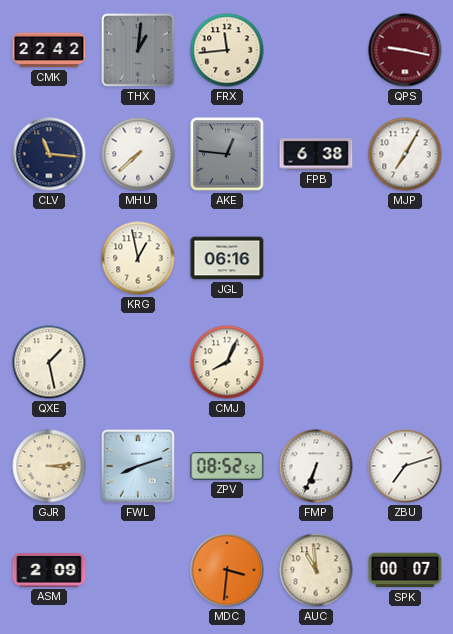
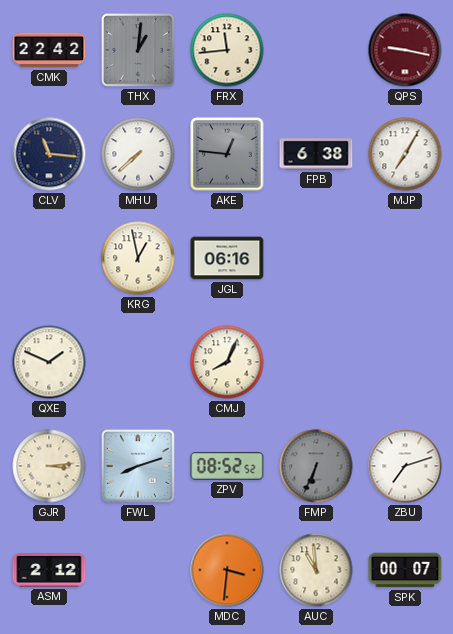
QXE: 1:28 -> 1:49
FMP dial: white -> grey
ASM: 2:09 -> 2:12
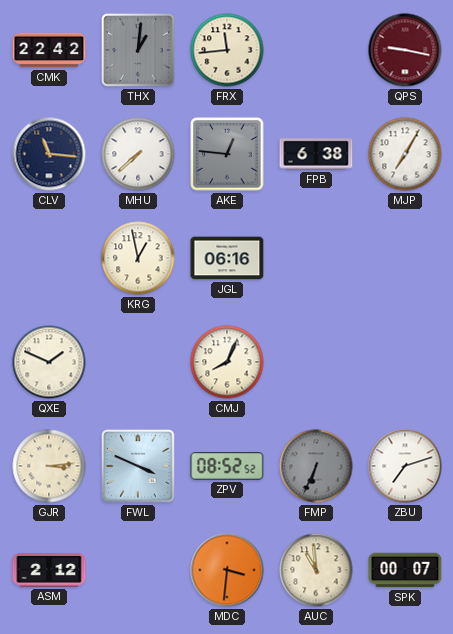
FWL: 8:12 -> 3:49
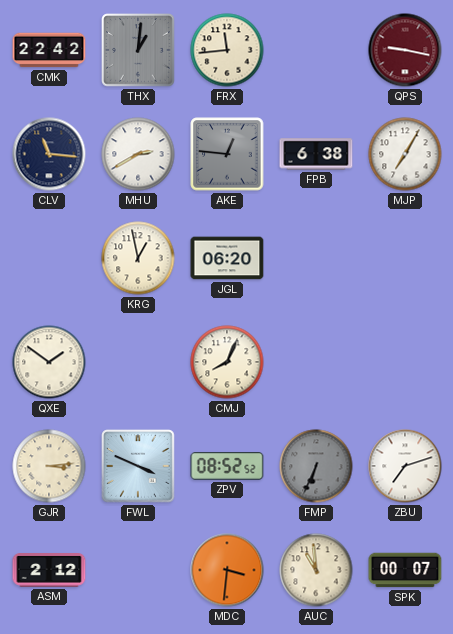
MHU: 7:38 -> 2:40
JGL: 06:16 -> 06:20
QXE: 1:49 -> 1:51
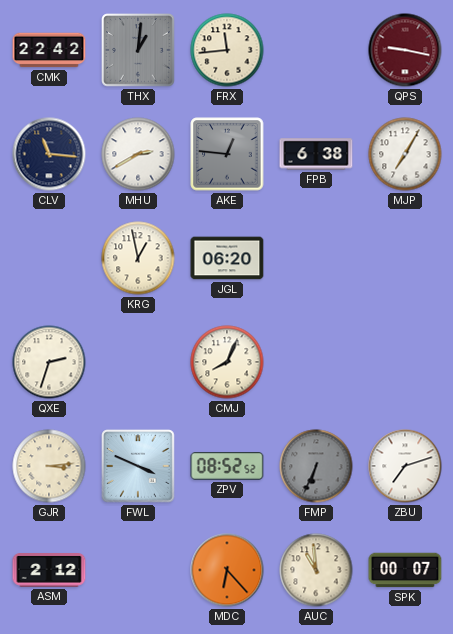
QXE: 1:51 -> 2:33
MDC: 3:31 -> 6:23
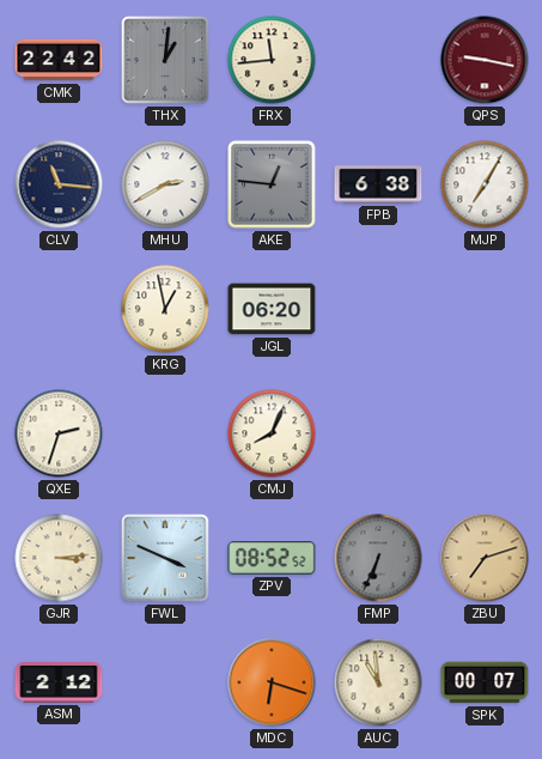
ZBU dial: white -> champagne
MDC: 6:23 -> 6:18
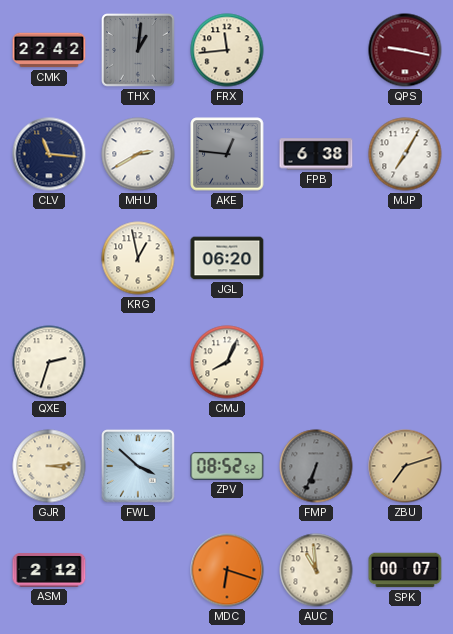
FWL: 3:49 -> 3:52
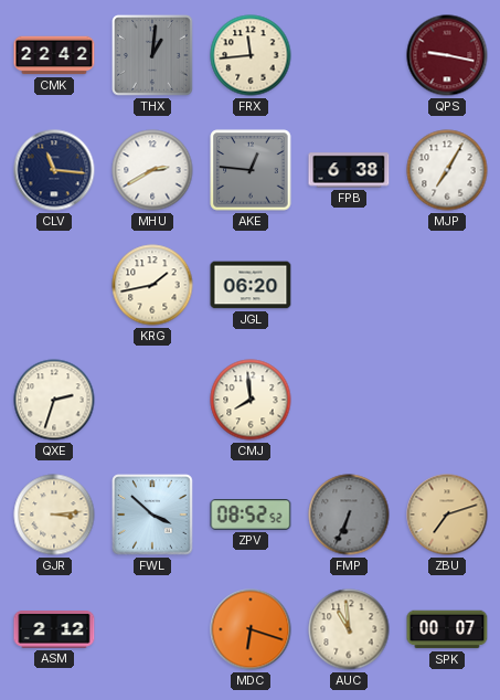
KRG: 12:58 -> 1:43
CMJ: 8:04 -> 7:59
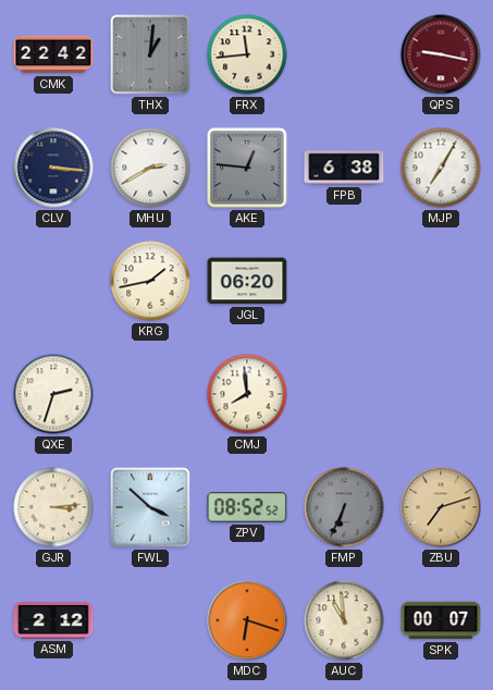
CLV: 11:16 -> 3:16
